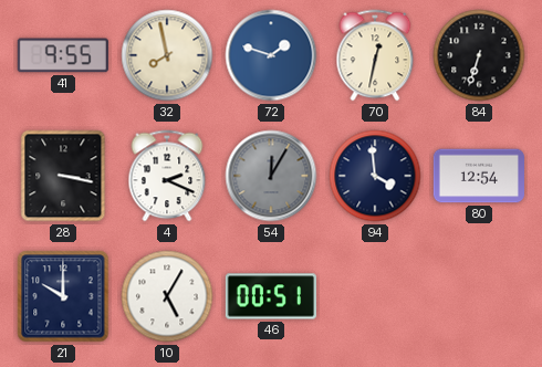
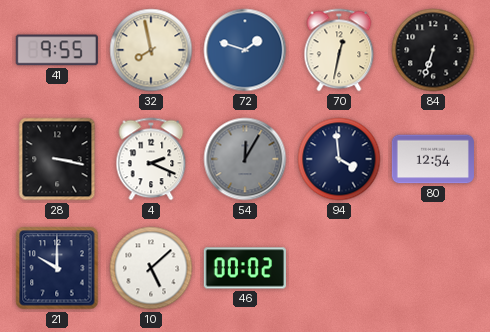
10: 5:05 -> 5:08
46: 00:51 -> 00:02
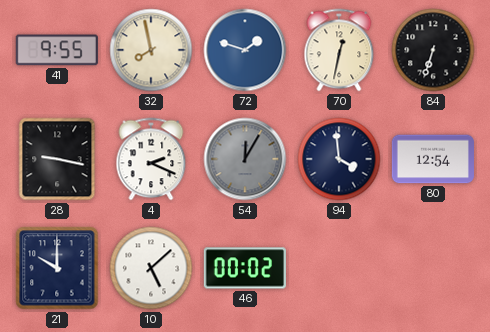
28: 3:17 -> 9:17
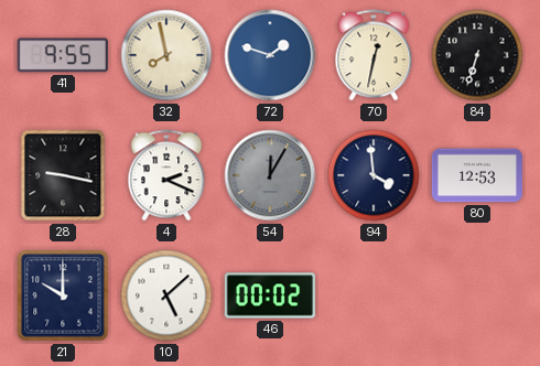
80: 12:54 -> 12:53
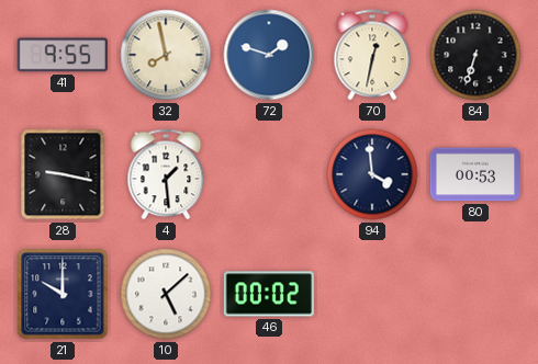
4: 2:19 -> 1:29
54: 12:05 -> none
80: 12:53 -> 00:53
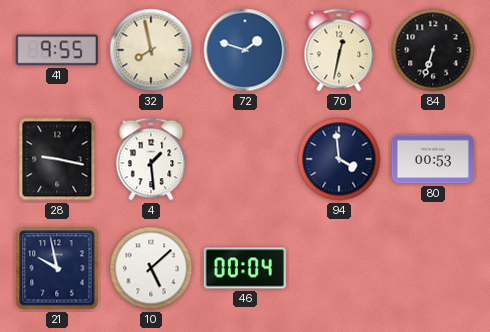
21: 10:00 -> 9:58
46: 00:02 -> 00:04
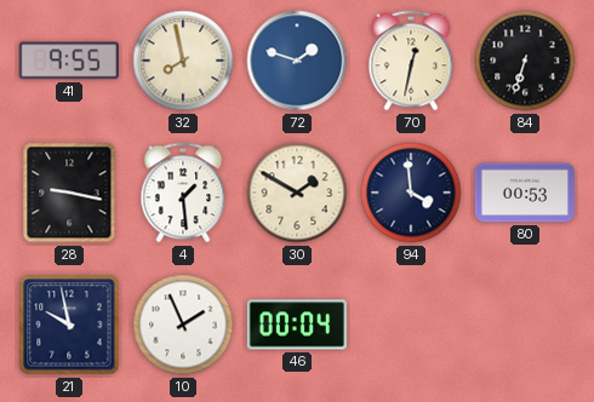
30: none -> 1:50
10: 5:08 -> 1:56
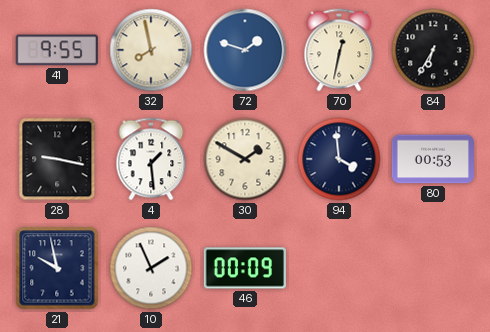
84: 6:33 -> 6:35
46: 00:04 -> 00:09
